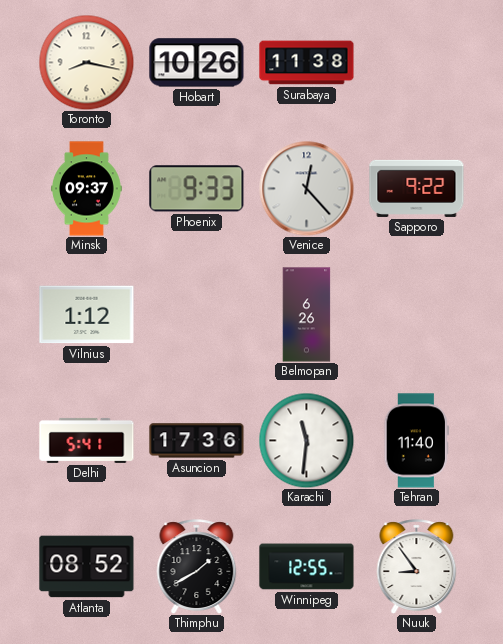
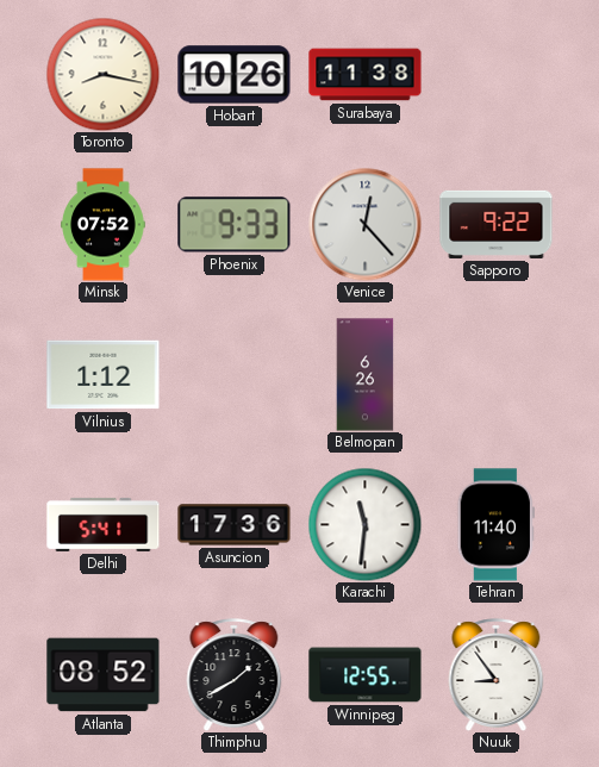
Minsk: 09:37 -> 07:52
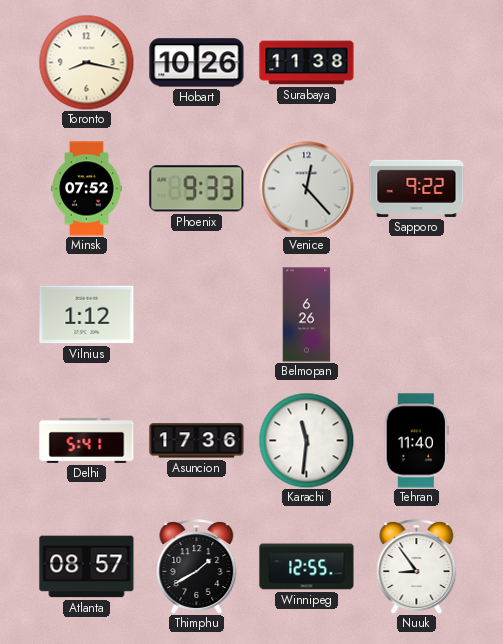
Atlanta: 08:52 -> 08:57
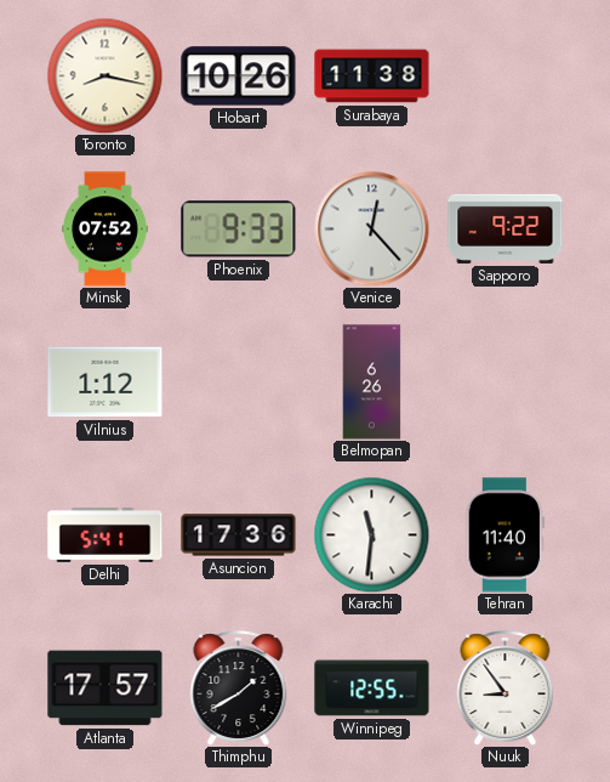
Atlanta: 08:57 -> 17:57
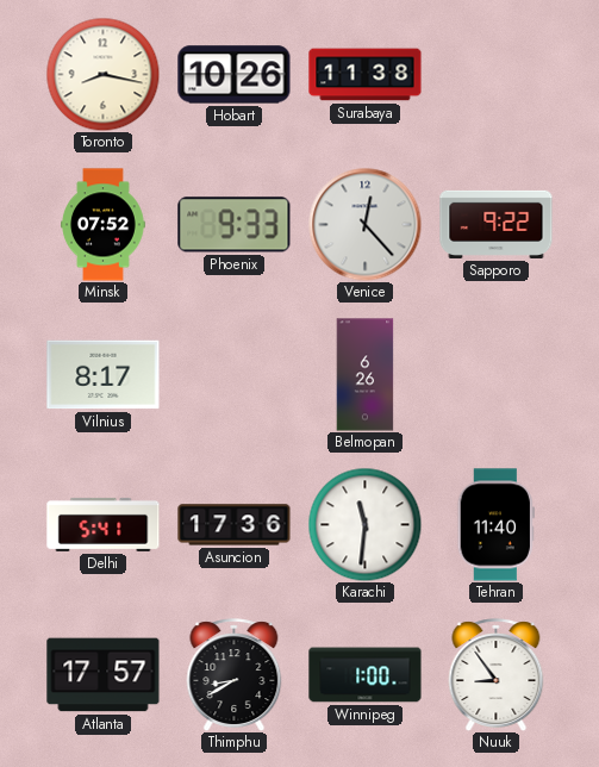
Vilnius: 1:12 -> 8:17
Thimphu: 1:40 -> 8:40
Winnipeg: 12:55 -> 1:00
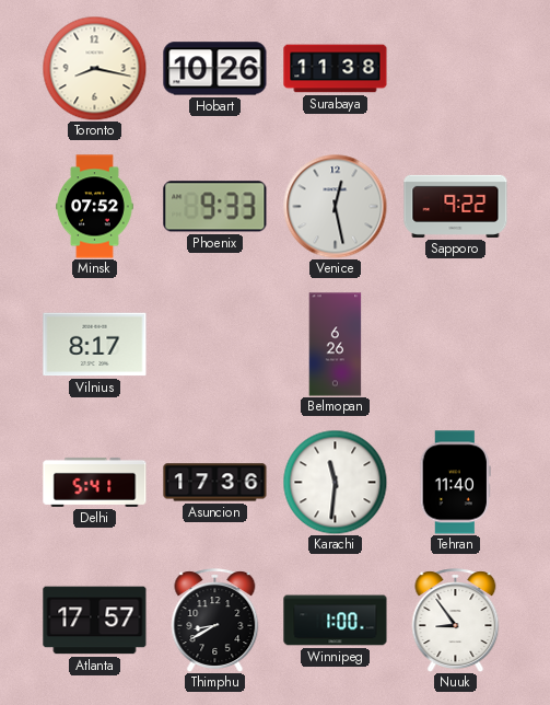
Venice: 12:23 -> 12:28
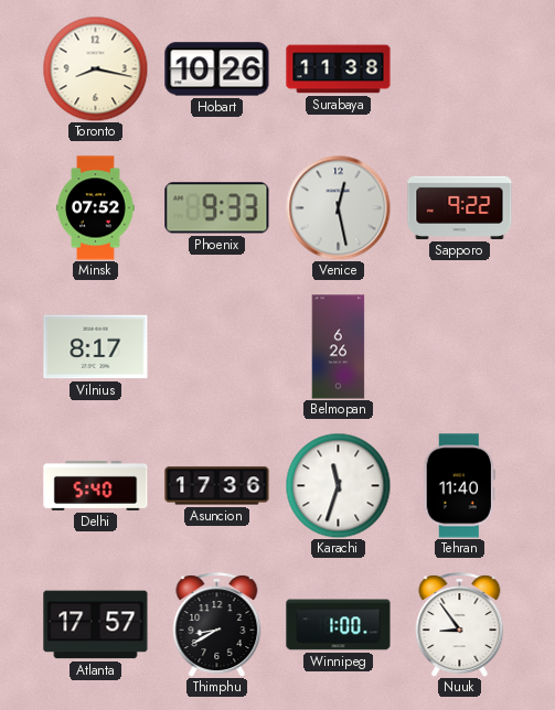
Delhi: 5:41 -> 5:40
Karachi: 11:31 -> 11:33
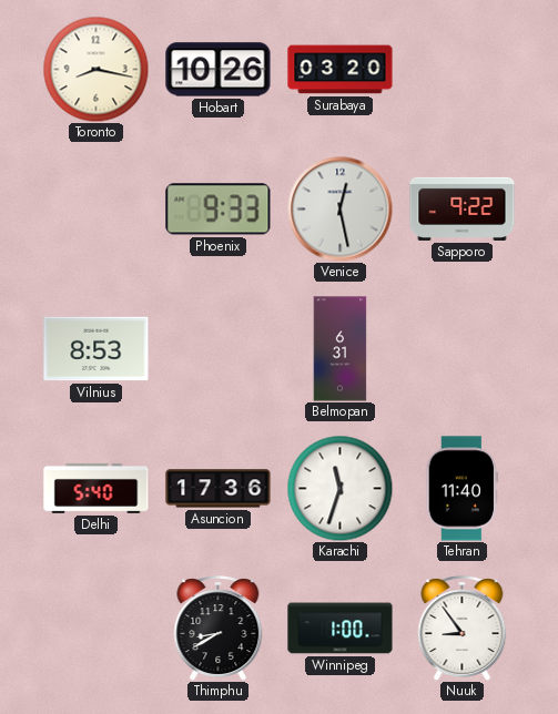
Surabaya: 11:38 -> 03:20
Minsk: 07:52 -> none
Vilnius: 8:17 -> 8:53
Belmopan: 6:26 -> 6:31
Atlanta: 17:57 -> none
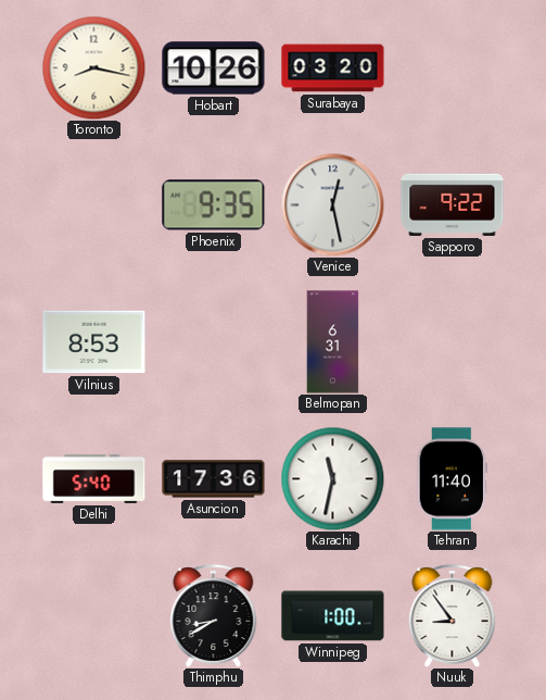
Phoenix: 9:33 -> 9:35
Karachi: 11:33 -> 11:32
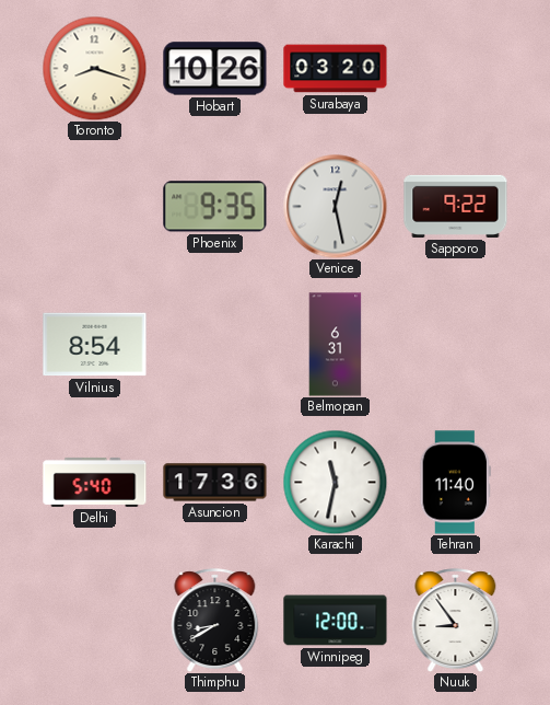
Toronto: 8:17 -> 8:18
Vilnius: 8:53 -> 8:54
Winnipeg: 1:00 -> 12:00
